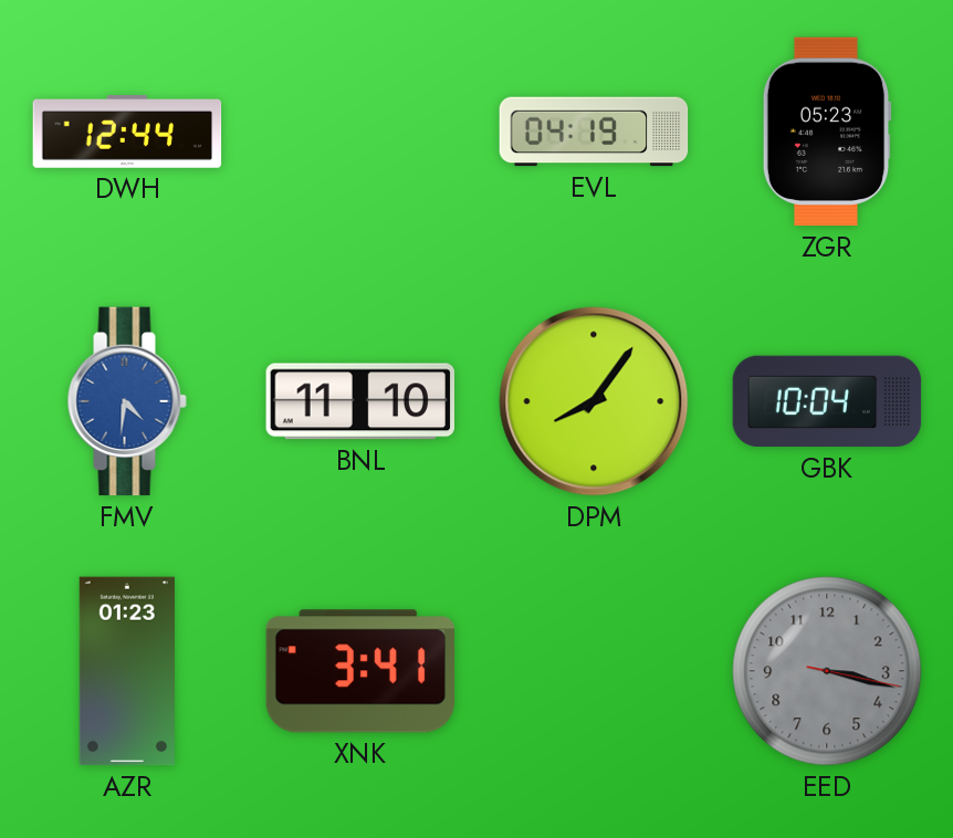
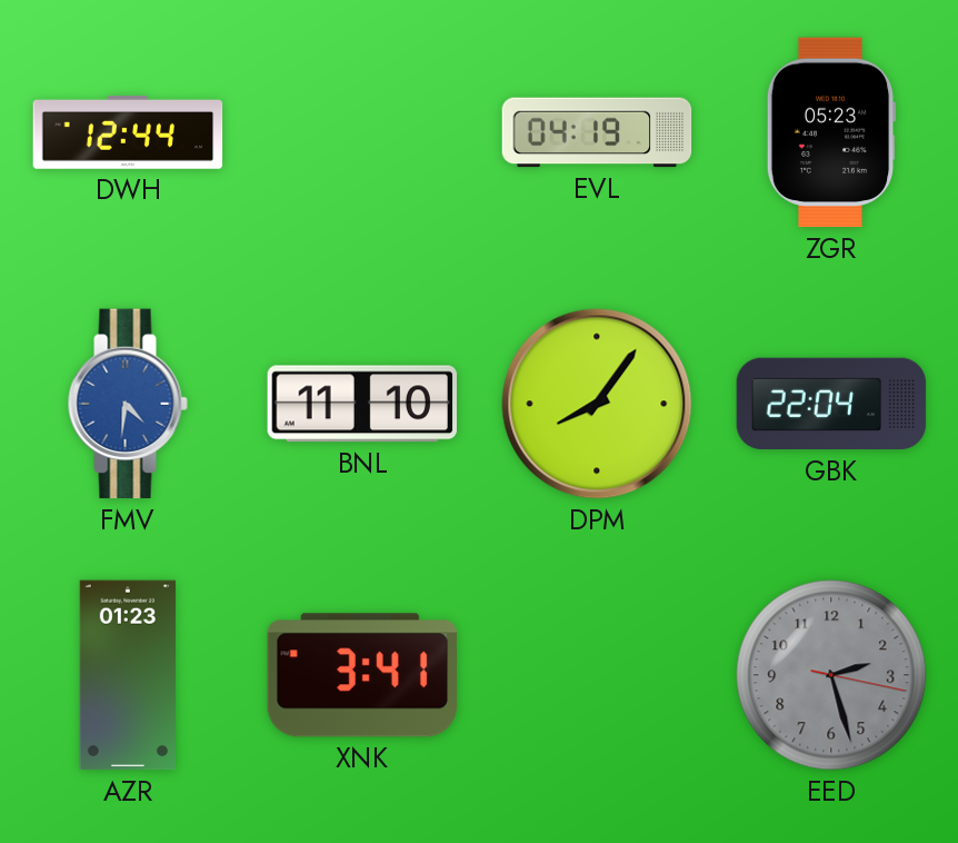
GBK: 10:04 -> 22:04
EED: 3:17 -> 2:27
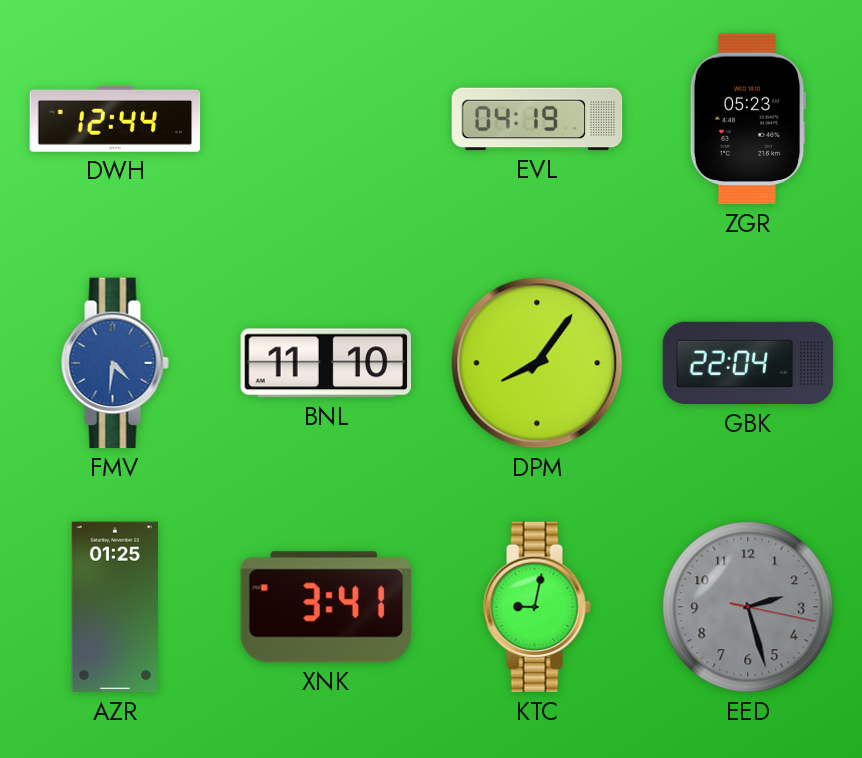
AZR: 01:23 -> 01:25
KTC: none -> 9:02
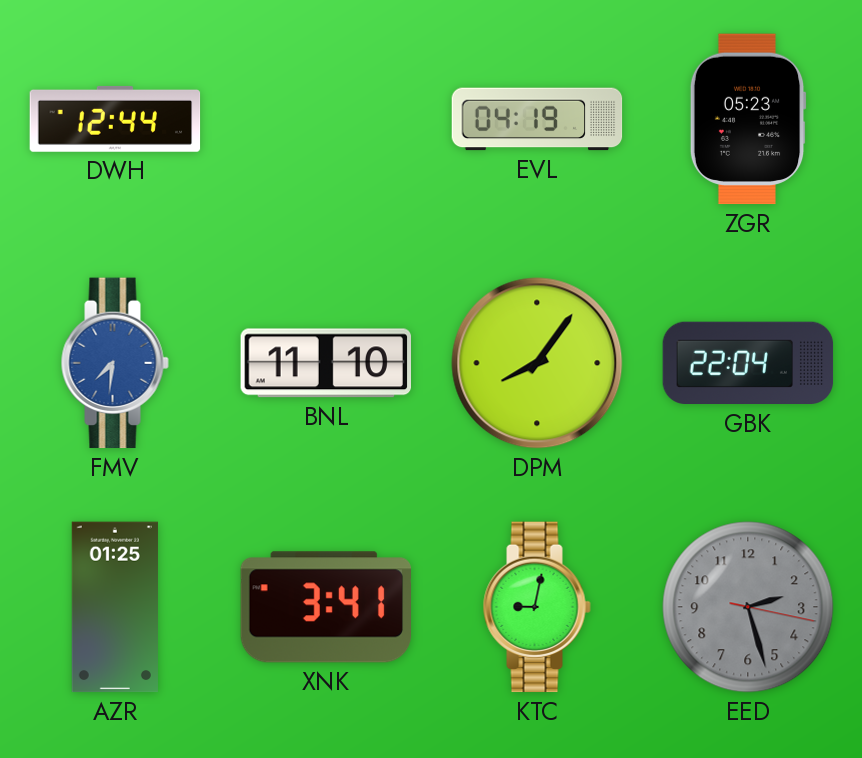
FMV: 4:31 -> 7:31
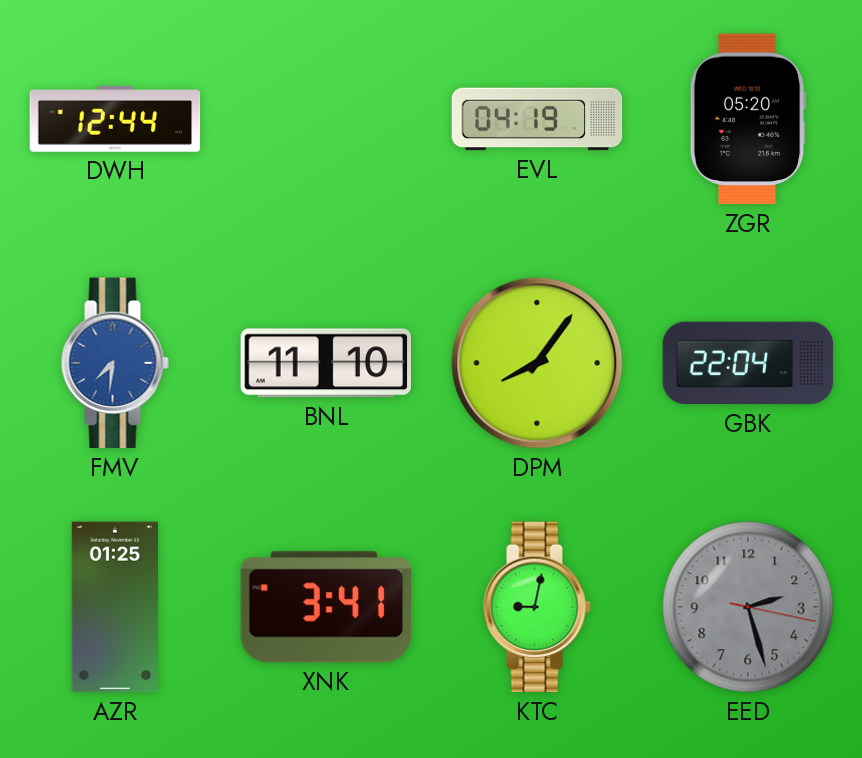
ZGR: 05:23 -> 05:20
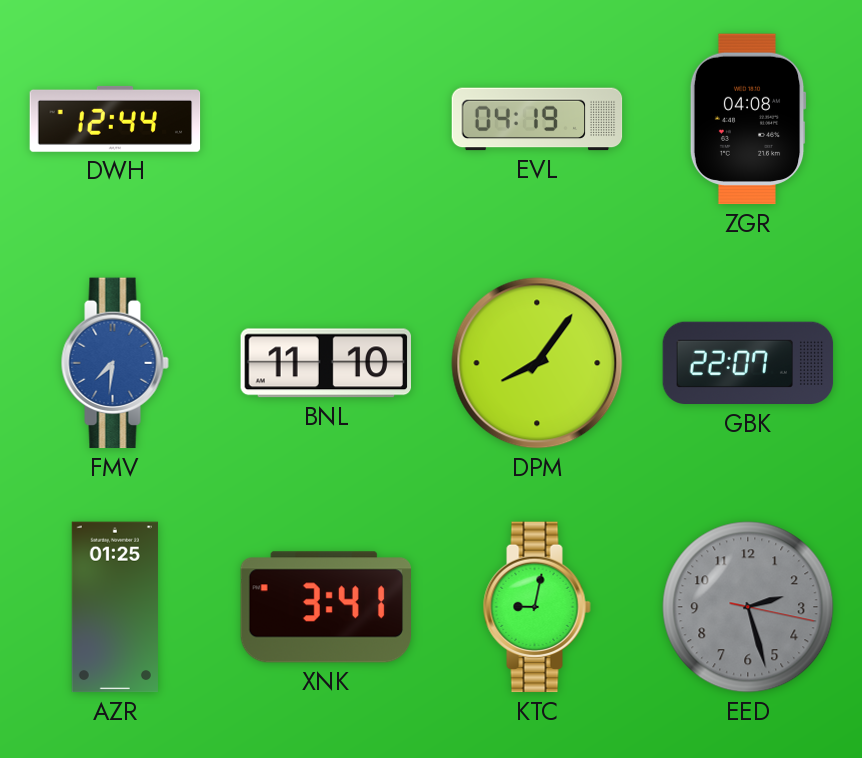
ZGR: 05:20 -> 04:08
GBK: 22:04 -> 22:07
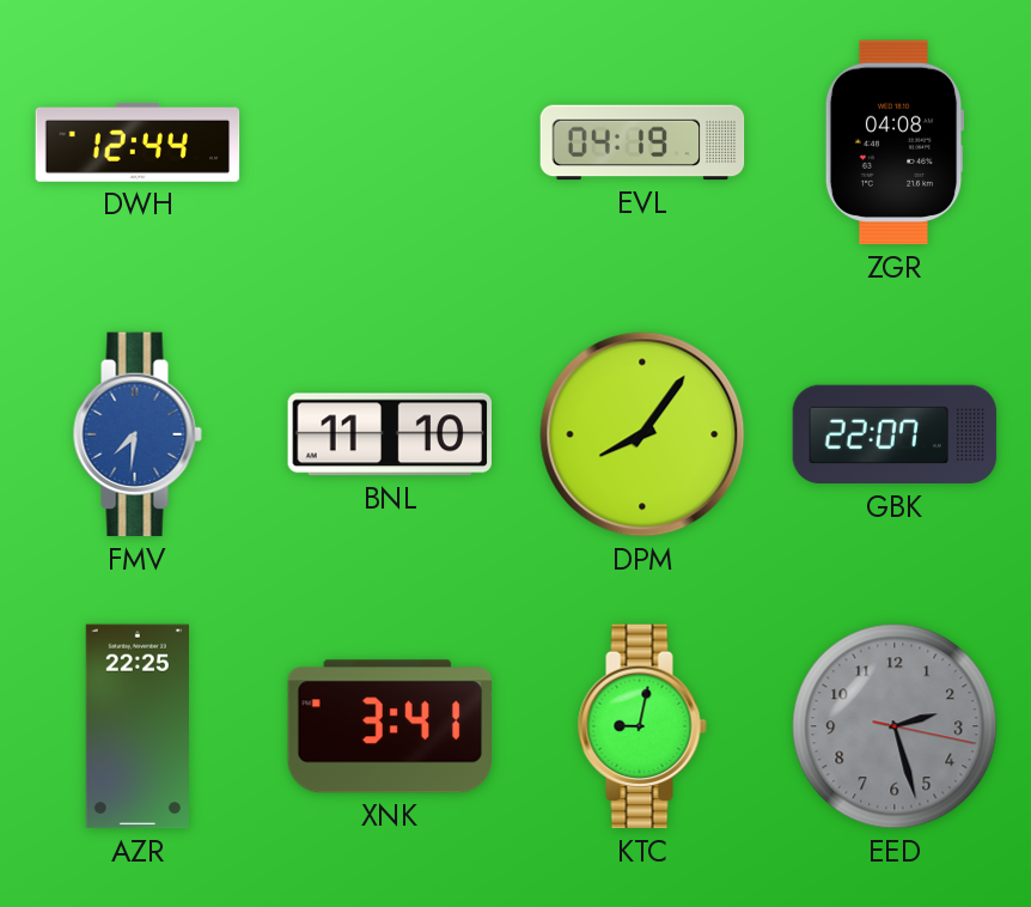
AZR: 01:25 -> 22:25
